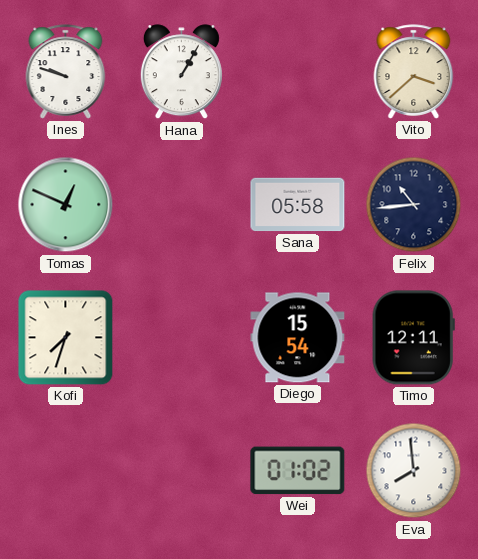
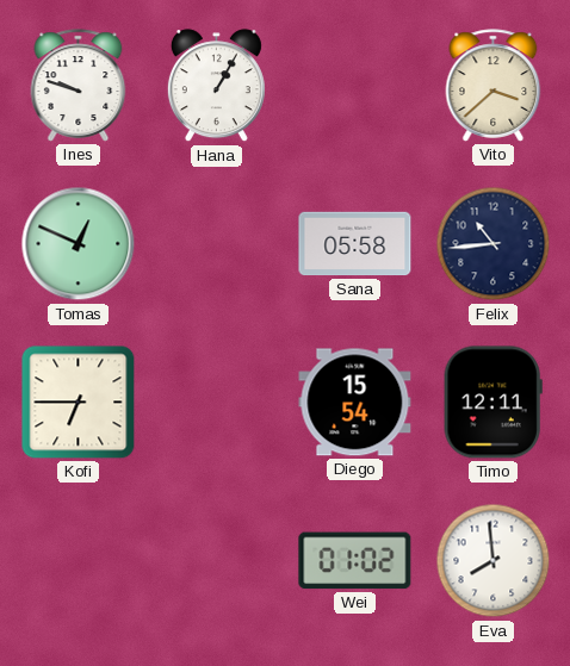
Kofi: 7:33 -> 6:45
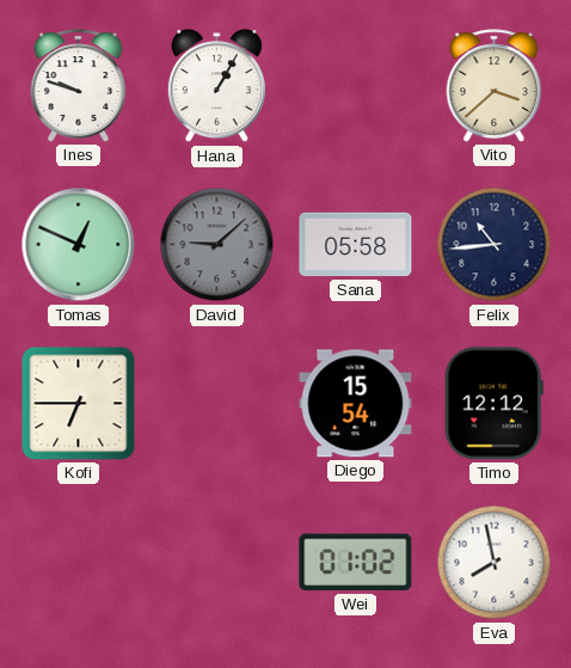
David: none -> 9:08
Timo: 12:11 -> 12:12
Eva: 7:59 -> 7:58
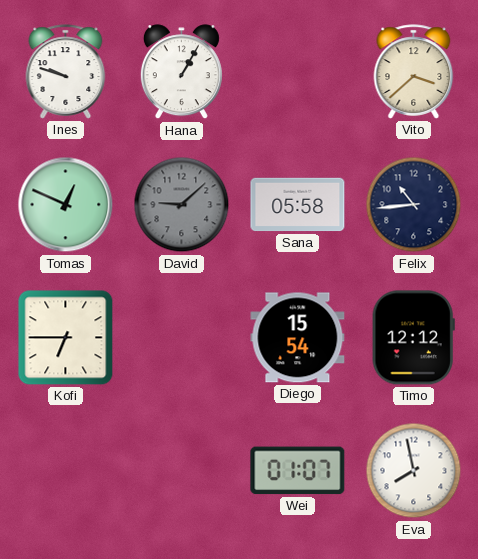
Wei: 01:02 -> 01:07
